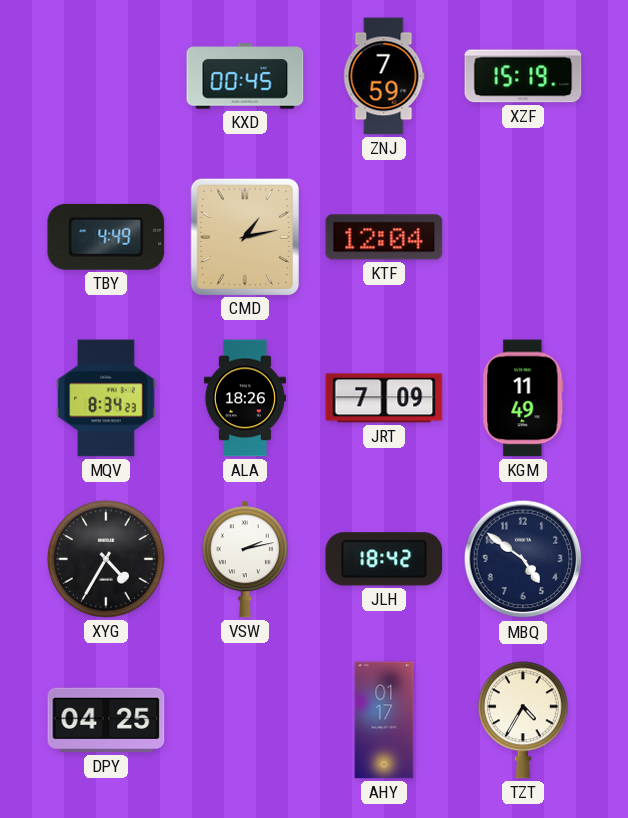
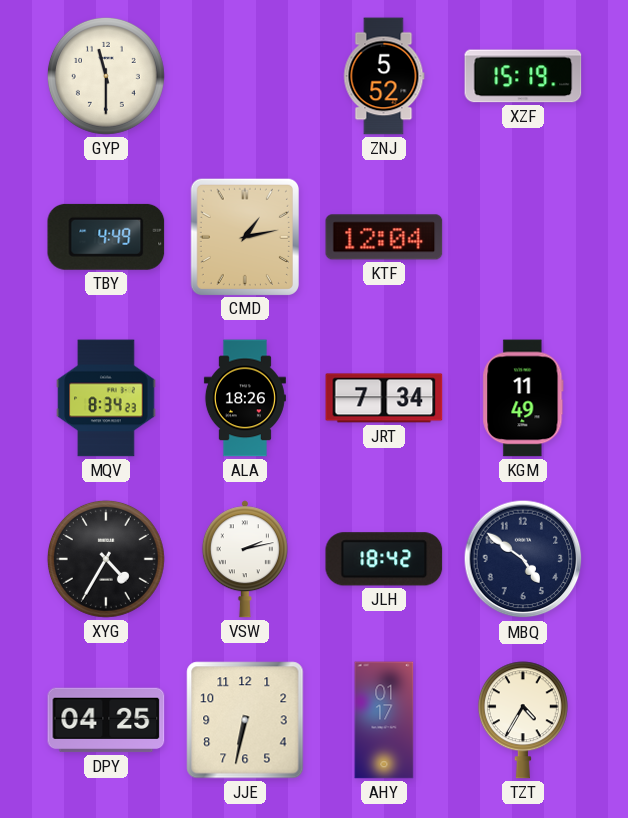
GYP: none -> 11:30
KXD: 00:45 -> none
ZNJ: 7:59 -> 5:52
JRT: 7:09 -> 7:34
JJE: none -> 6:32
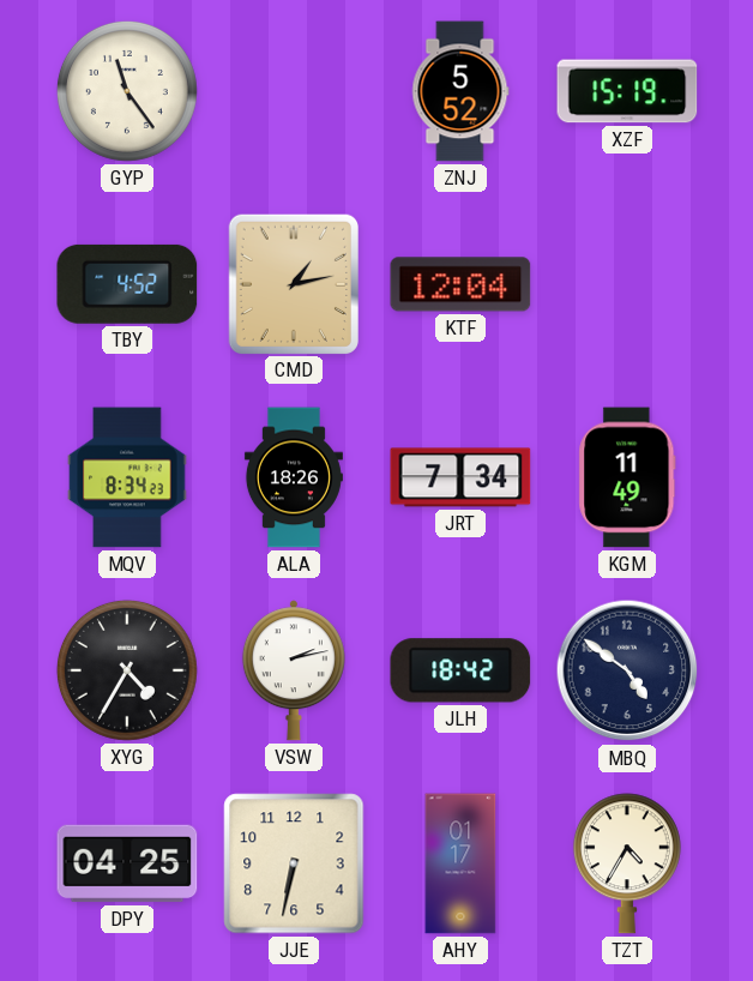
GYP: 11:30 -> 11:24
TBY: 4:49 -> 4:52
